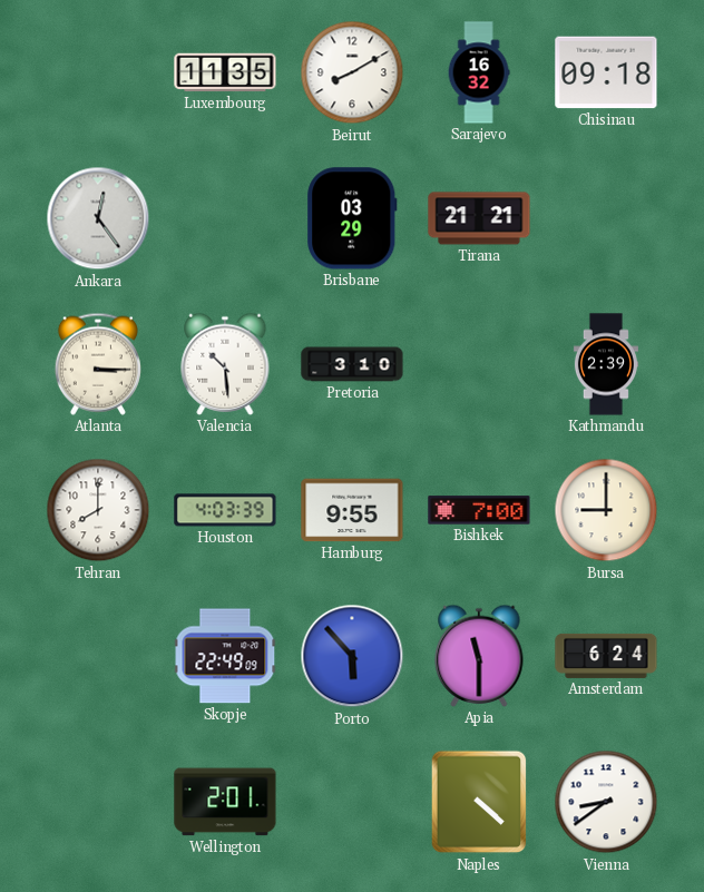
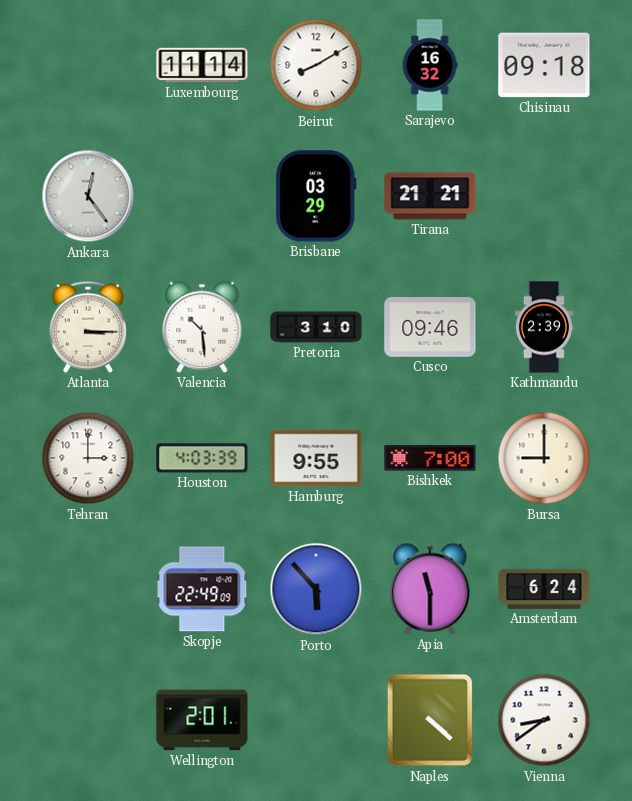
Luxembourg: 11:35 -> 11:14
Cusco: none -> 09:46
Tehran: 8:00 -> 3:00
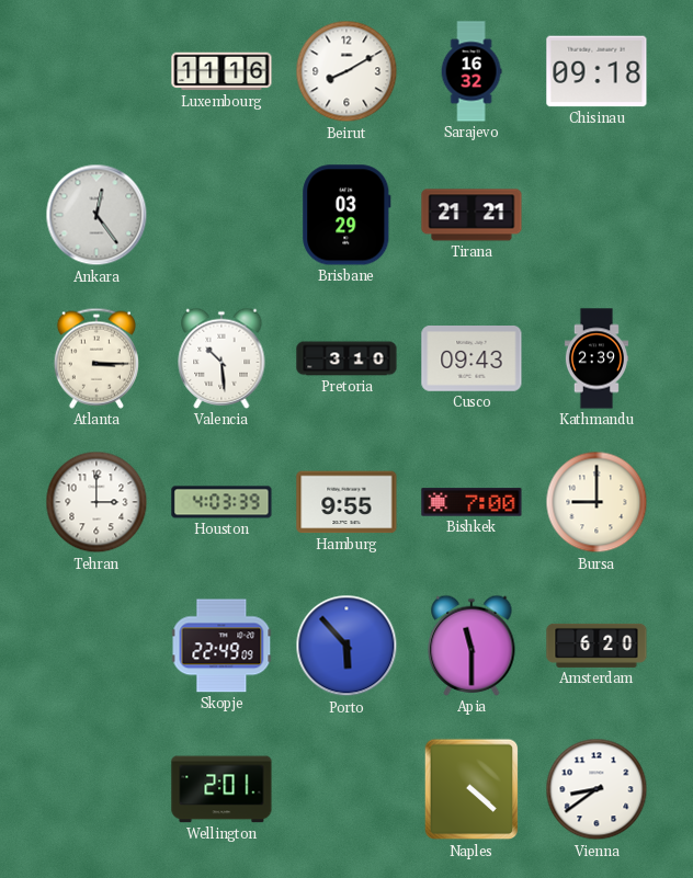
Luxembourg: 11:14 -> 11:16
Cusco: 09:46 -> 09:43
Amsterdam: 6:24 -> 6:20
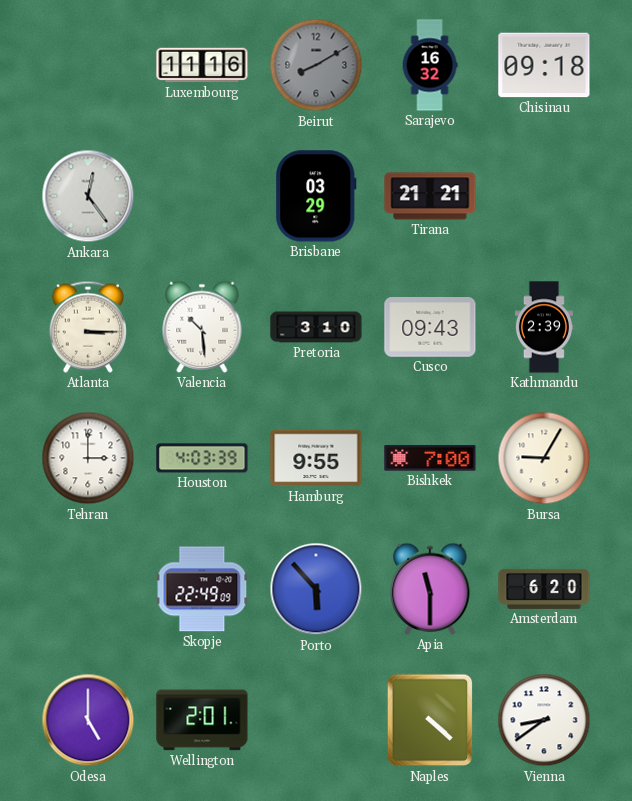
Beirut dial: white -> grey
Bursa: 9:00 -> 9:05
Odesa: none -> 5:00
